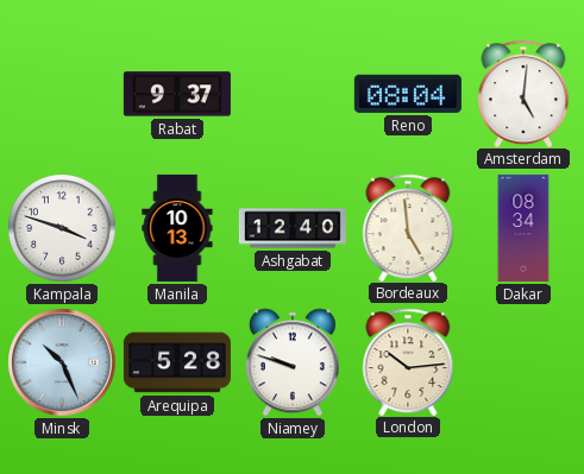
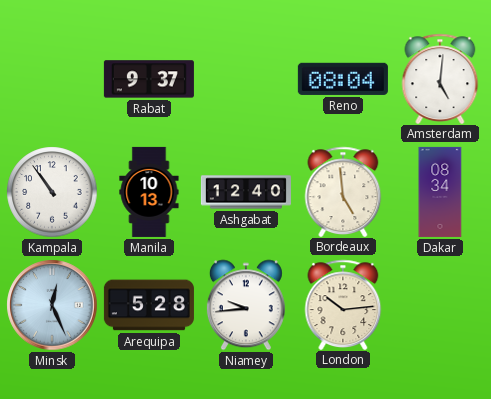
Kampala: 3:48 -> 10:54
Minsk: 10:26 -> 12:26
Niamey: 9:48 -> 9:44
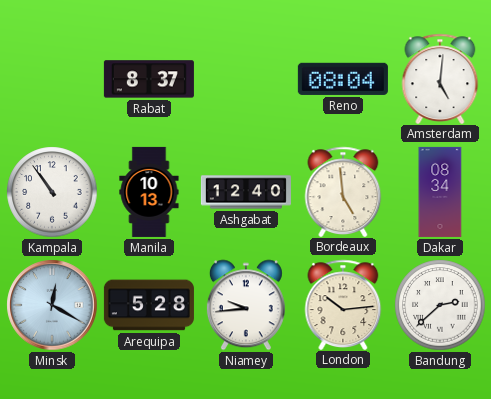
Rabat: 9:37 -> 8:37
Minsk: 12:26 -> 12:20
Bandung: none -> 2:38
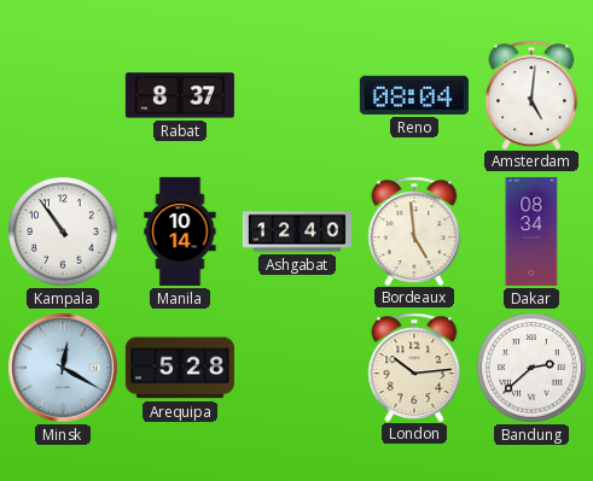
Manila: 10:13 -> 10:14
Niamey: 9:44 -> none
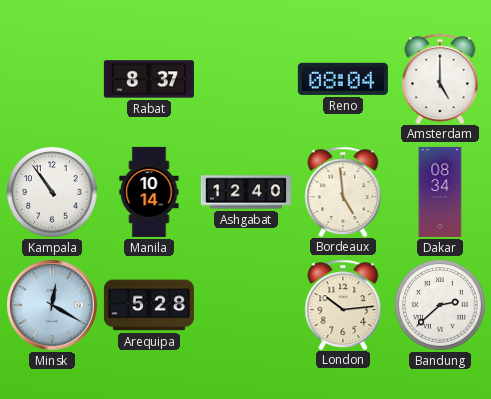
Amsterdam: 5:01 -> 5:00
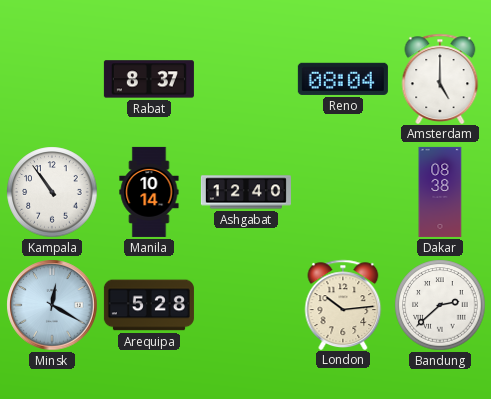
Bordeaux: 4:59 -> none
Dakar: 08:34 -> 08:38
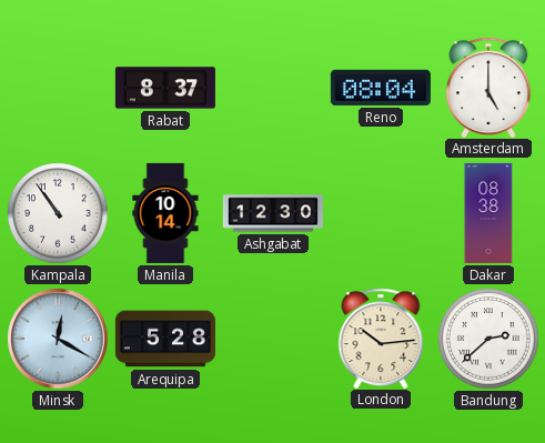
Ashgabat: 12:40 -> 12:30
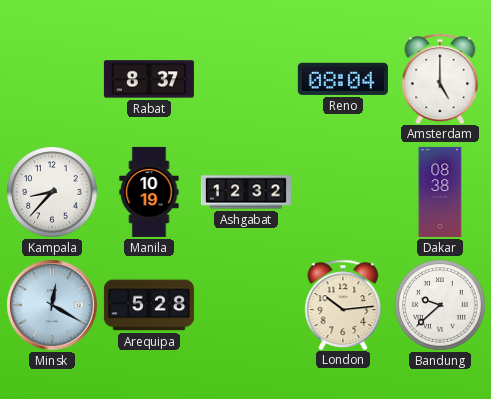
Kampala: 10:54 -> 8:37
Manila: 10:14 -> 10:19
Ashgabat: 12:30 -> 12:32
Bandung: 2:38 -> 9:38
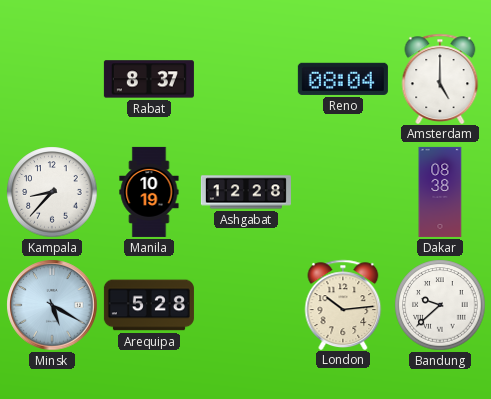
Ashgabat: 12:32 -> 12:28
Minsk: 12:20 -> 5:20
